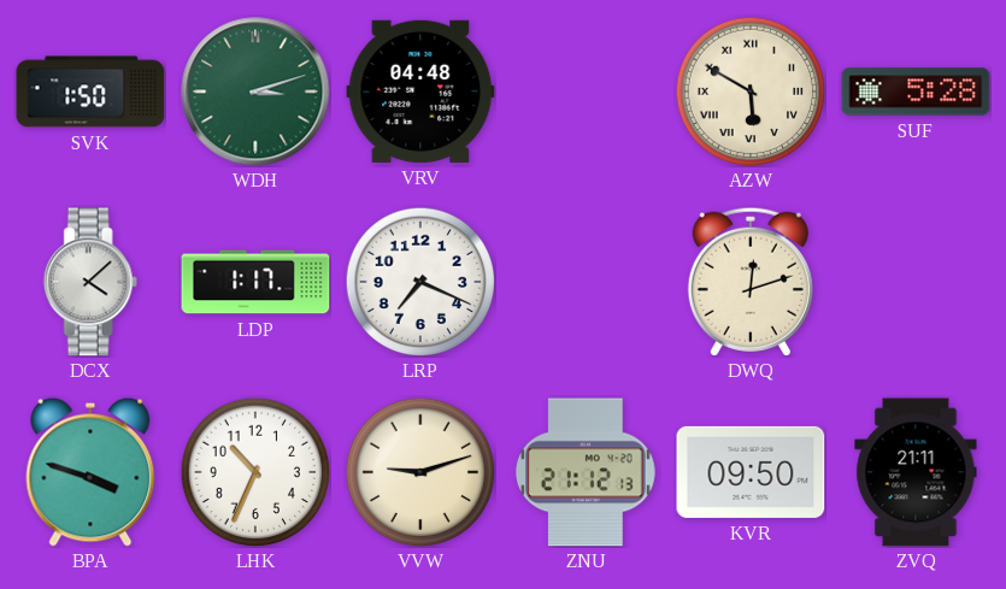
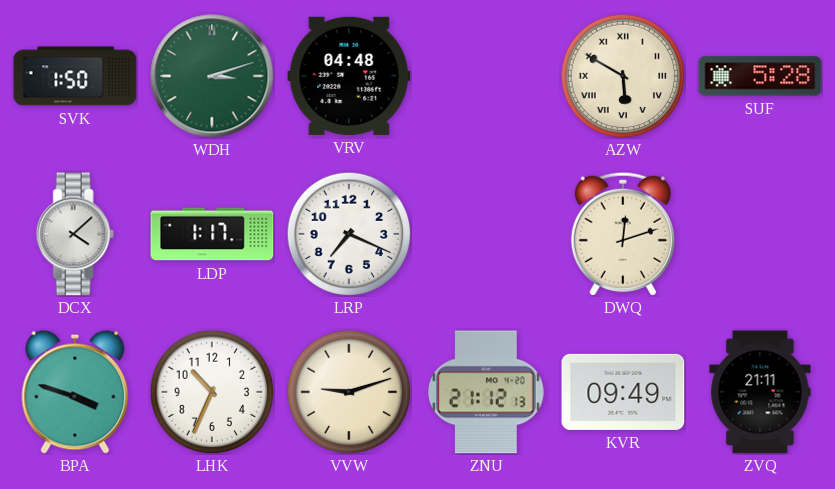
KVR: 09:50 -> 09:49
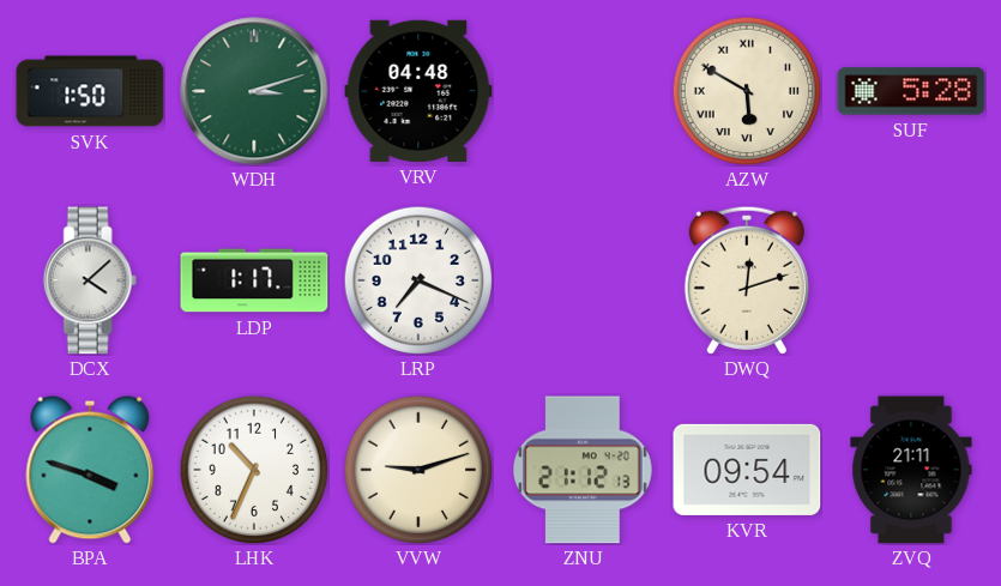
KVR: 09:49 -> 09:54
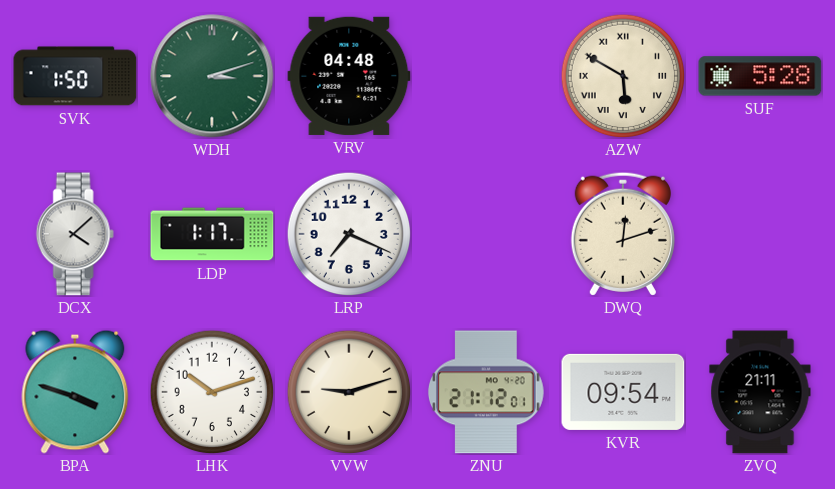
LHK: 10:34 -> 10:12
ZNU: 21:12:13 -> 21:12:01
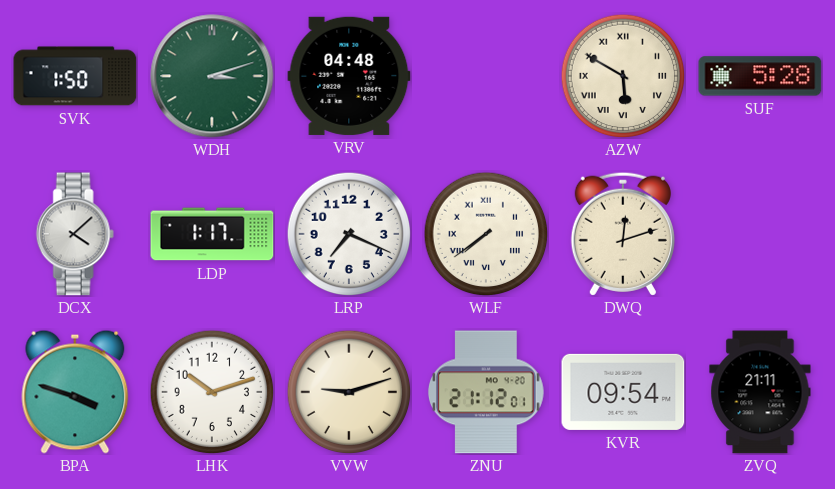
WLF: none -> 7:39
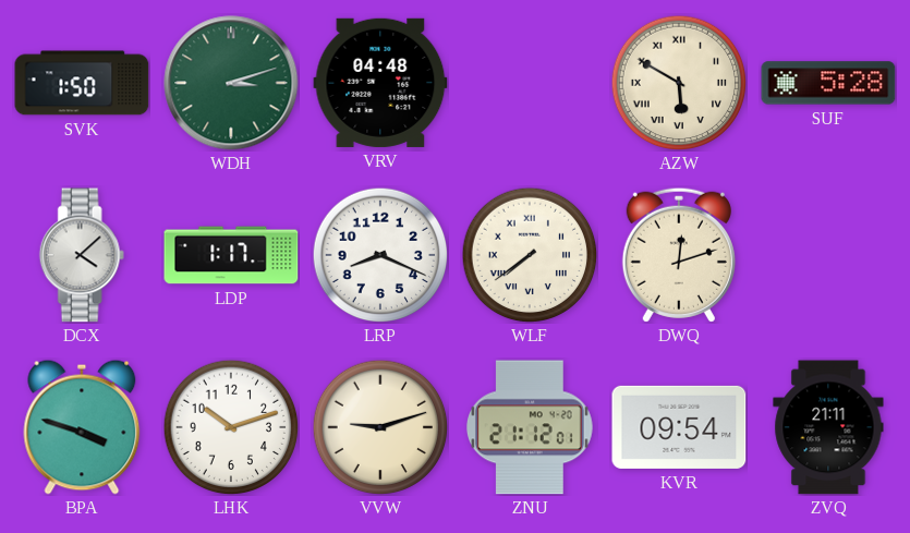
LRP: 7:19 -> 8:19
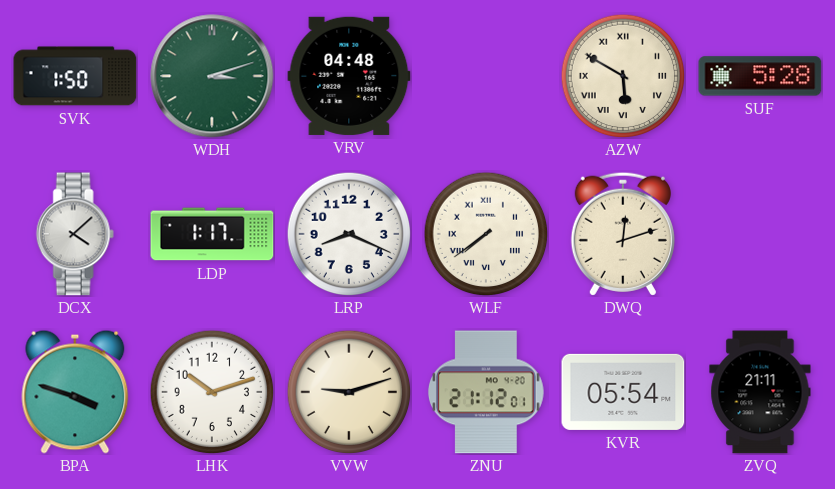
KVR: 09:54 -> 05:54
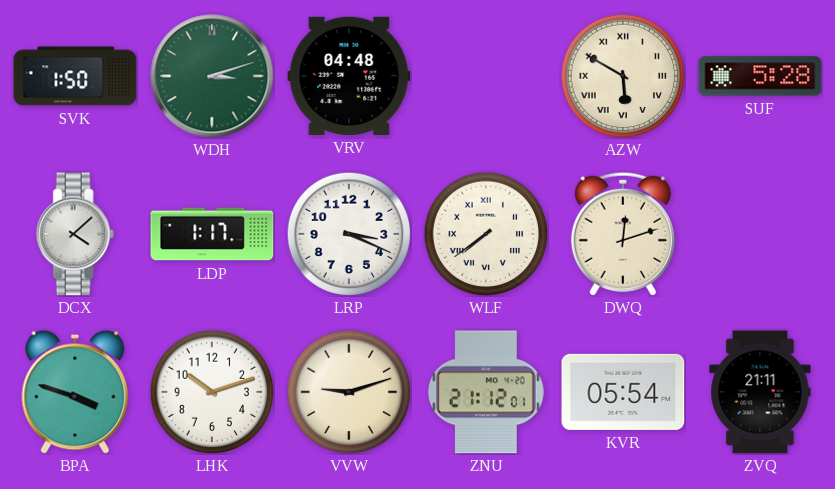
LRP: 8:19 -> 3:19
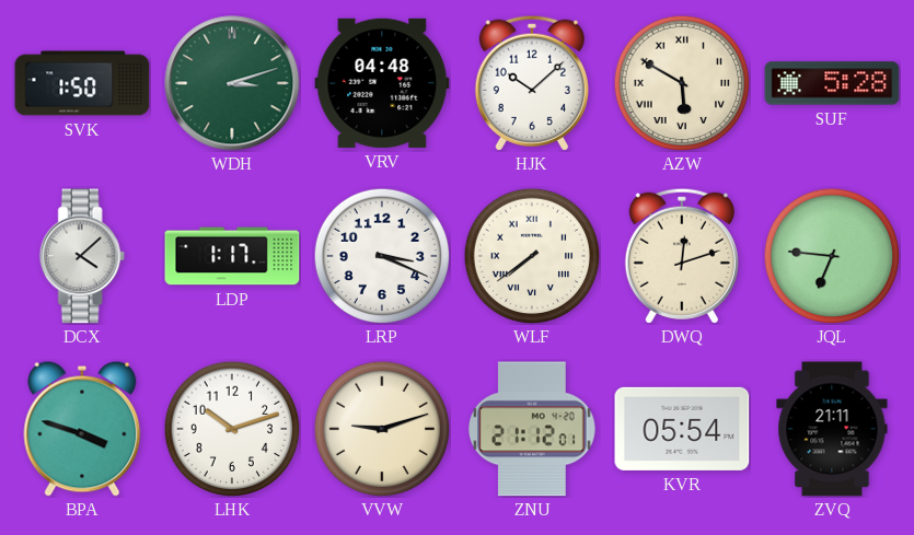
HJK: none -> 10:08
JQL: none -> 6:46
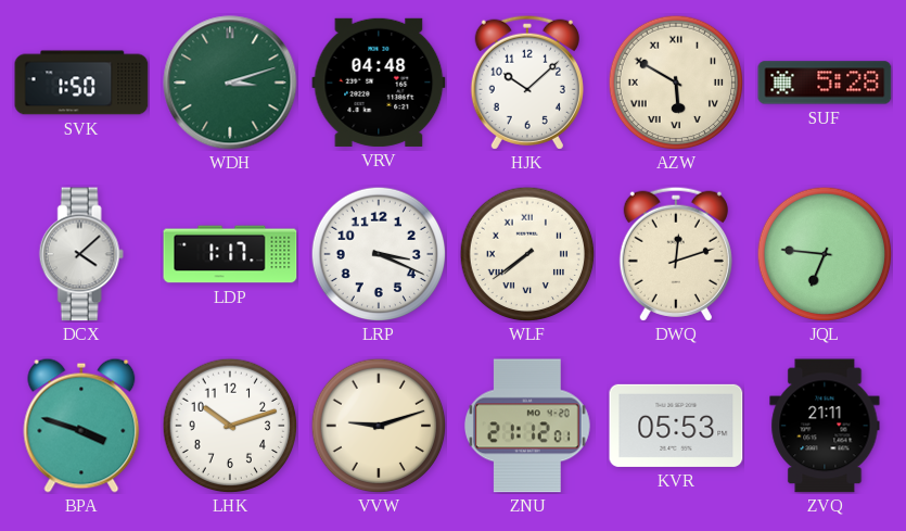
KVR: 05:54 -> 05:53
